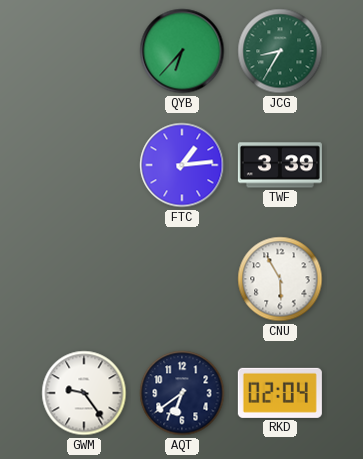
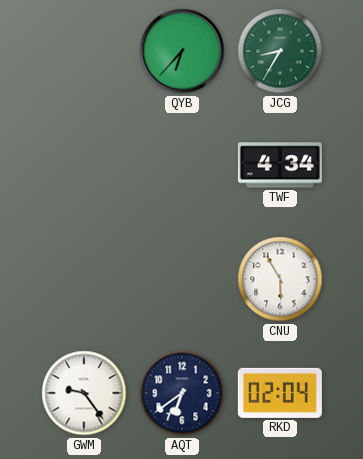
FTC: 1:14 -> none
TWF: 3:39 -> 4:34
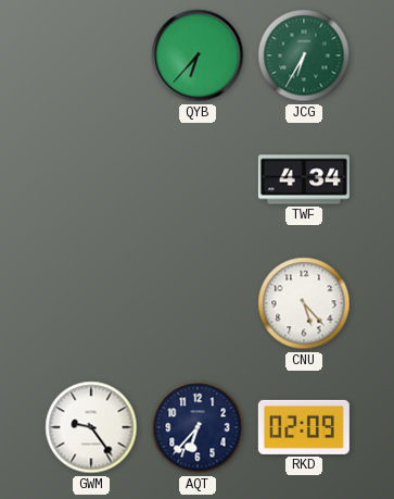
JCG: 8:35 -> 6:35
CNU: 5:55 -> 5:23
AQT: 6:39 -> 6:37
RKD: 02:04 -> 02:09
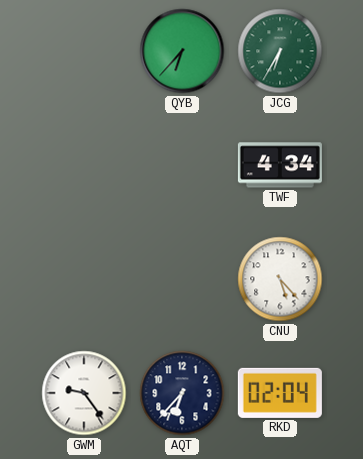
RKD: 02:09 -> 02:04
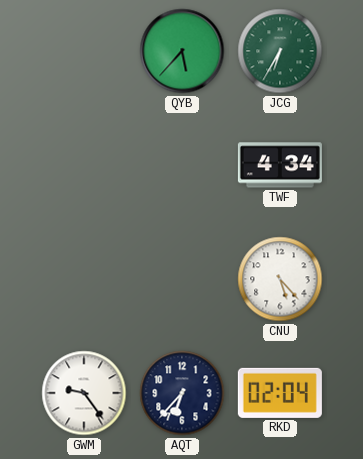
QYB: 6:37 -> 5:37
